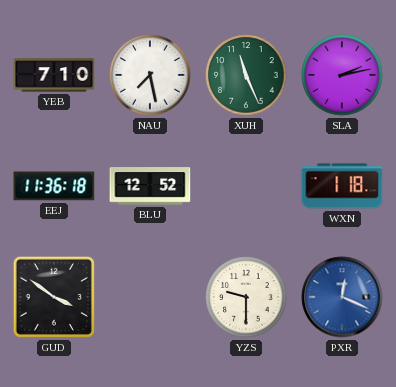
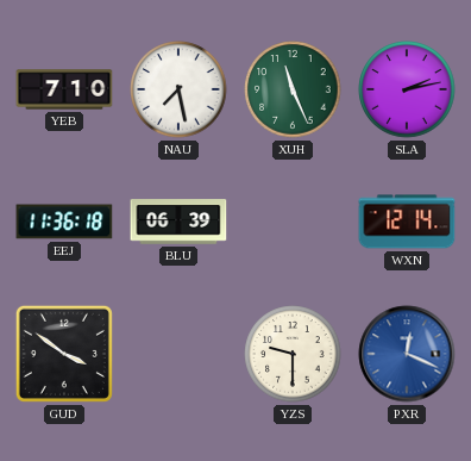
BLU: 12:52 -> 06:39
WXN: 1:18 -> 12:14
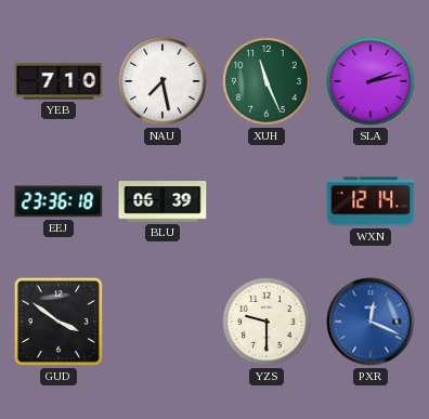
EEJ: 11:36 -> 23:36
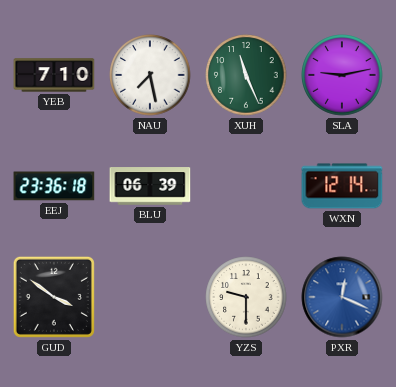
SLA: 2:13 -> 9:13
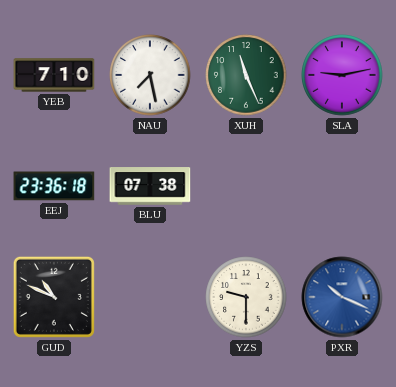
BLU: 06:39 -> 07:38
WXN: 12:14 -> none
GUD: 3:51 -> 10:49
PXR: 12:19 -> 10:19
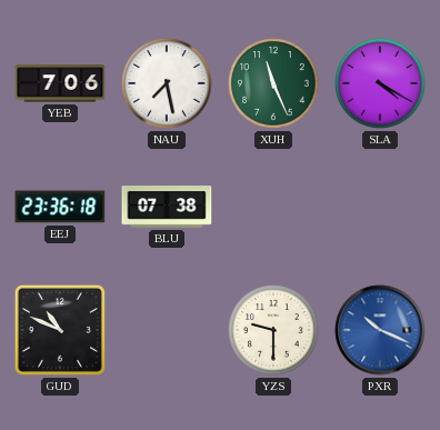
YEB: 7:10 -> 7:06
SLA: 9:13 -> 4:20
